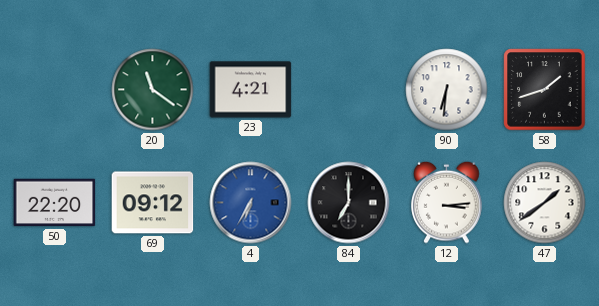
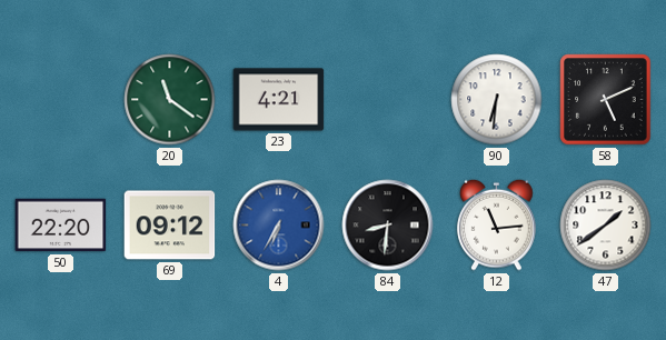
58: 1:42 -> 5:11
84: 7:00 -> 8:31
12: 3:14 -> 11:14
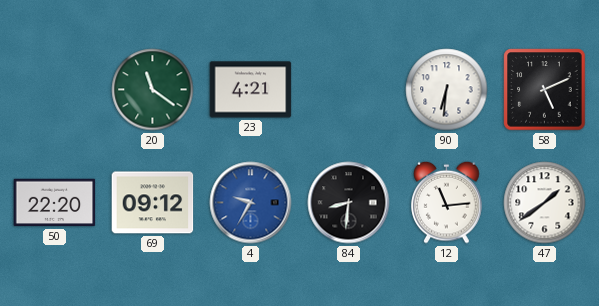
4: 6:35 -> 9:35
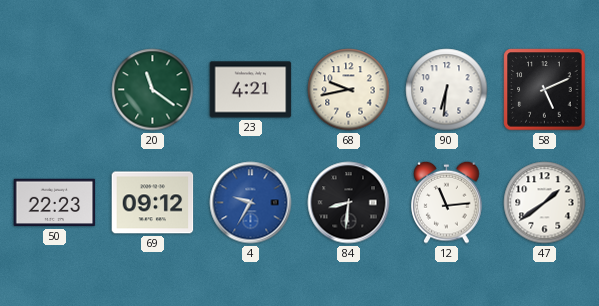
68: none -> 9:43
50: 22:20 -> 22:23
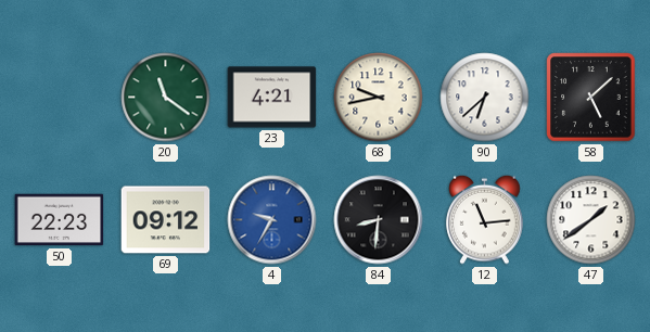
90: 6:31 -> 6:38
58: 5:11 -> 5:08
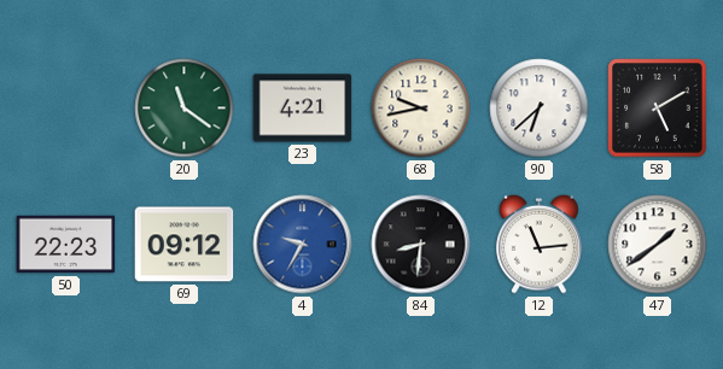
58: 5:08 -> 5:10
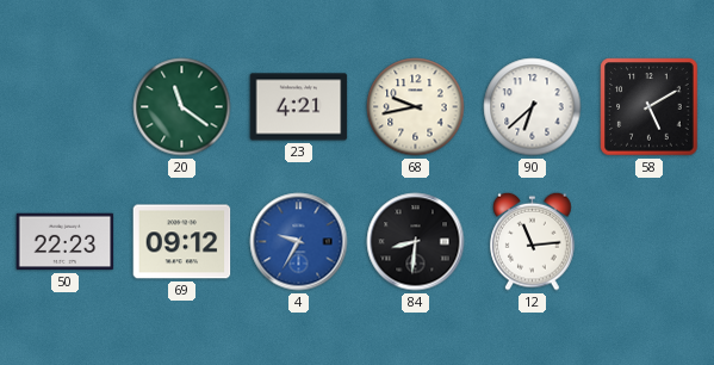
47: 1:39 -> none
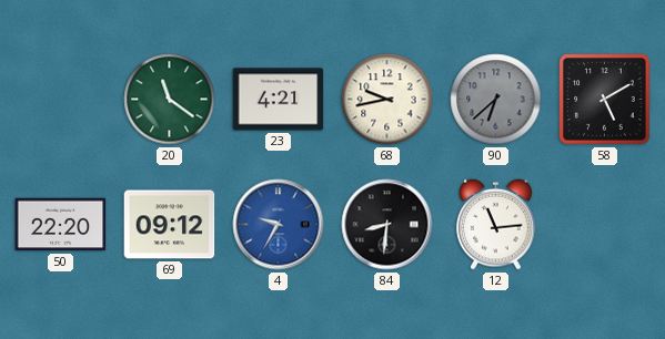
90 dial: white -> grey
50: 22:23 -> 22:20
